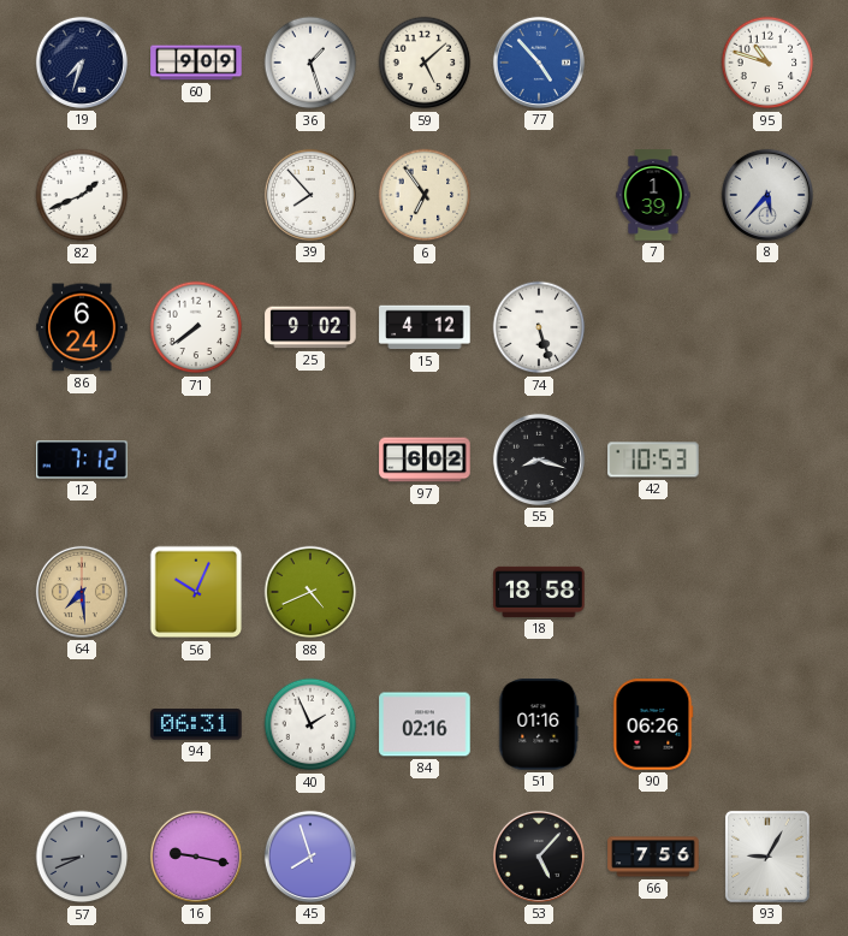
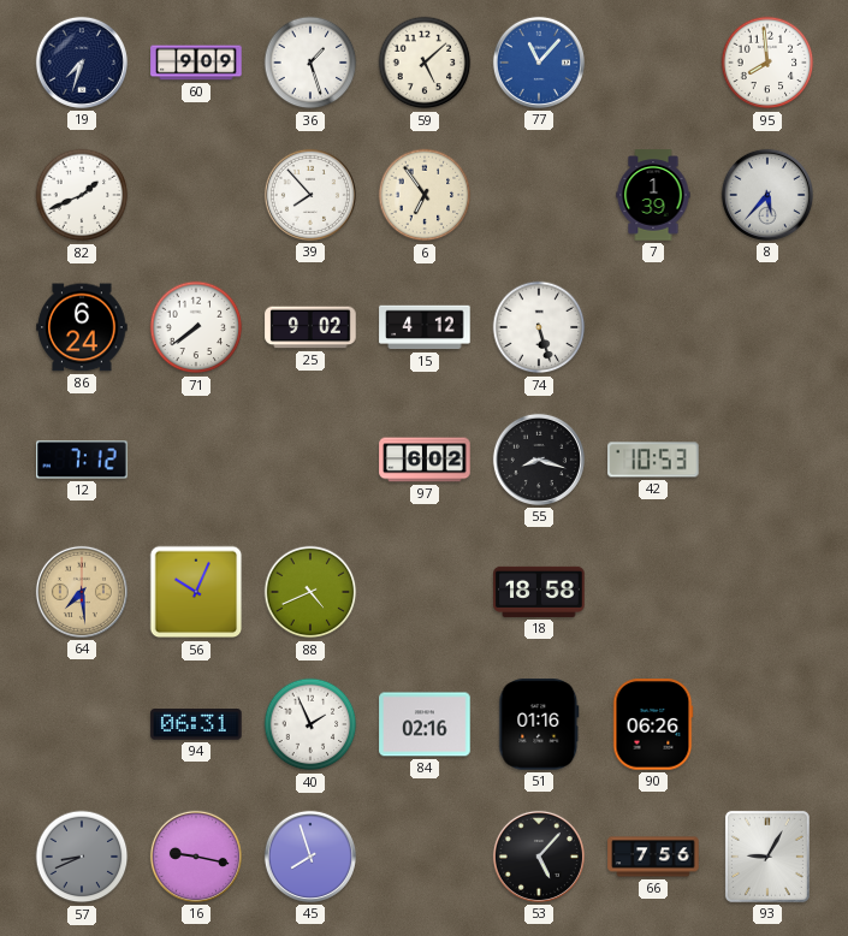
77: 4:53 -> 11:07
95: 10:48 -> 7:59
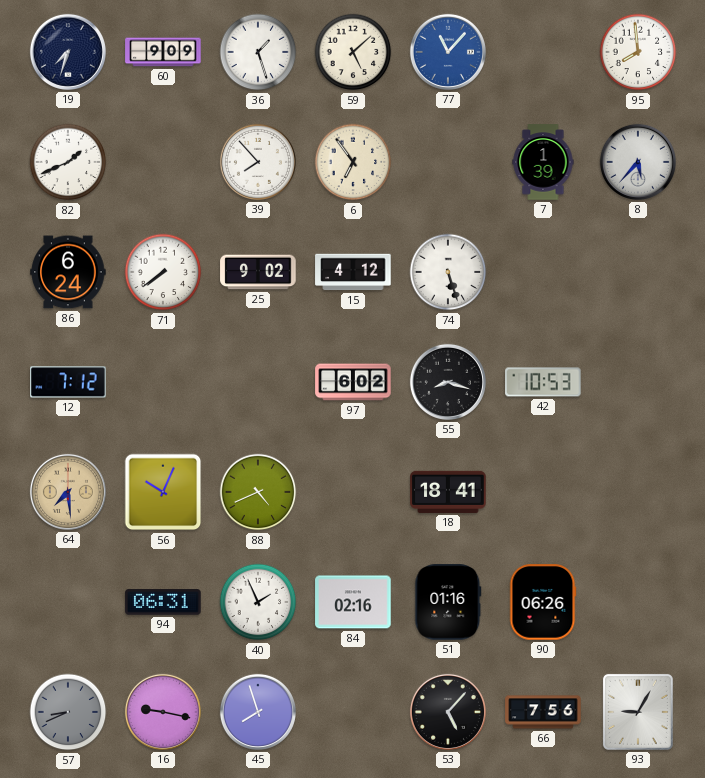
18: 18:58 -> 18:41
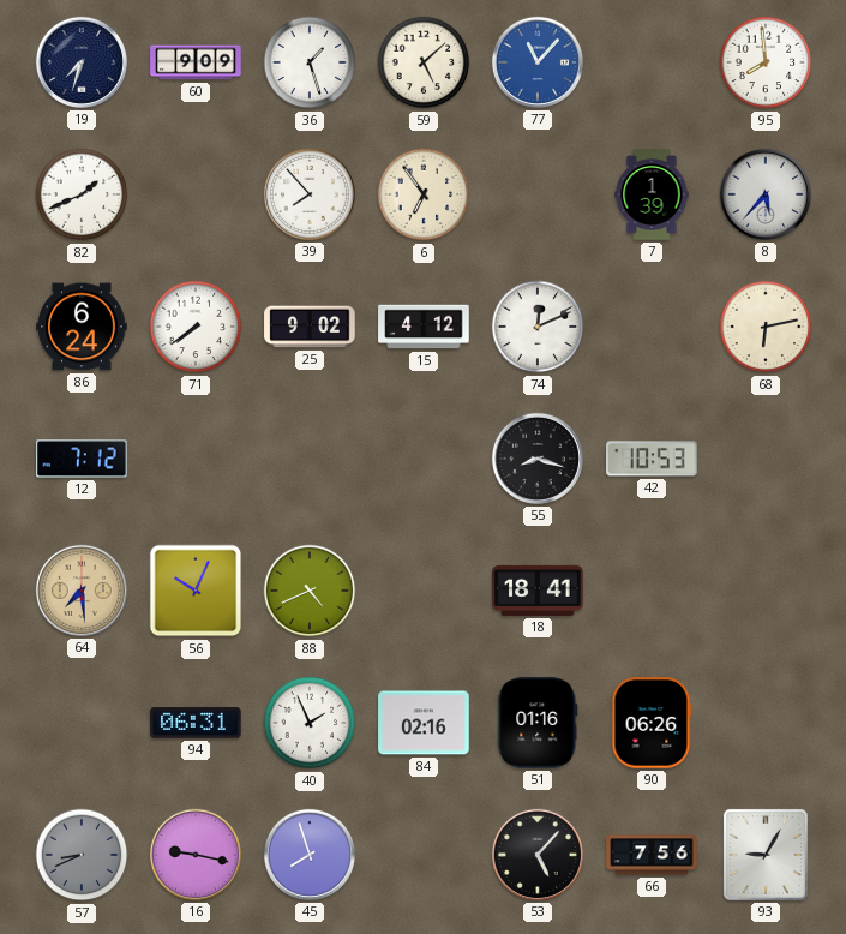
74: 5:27 -> 12:11
68: none -> 6:13
97: 6:02 -> none
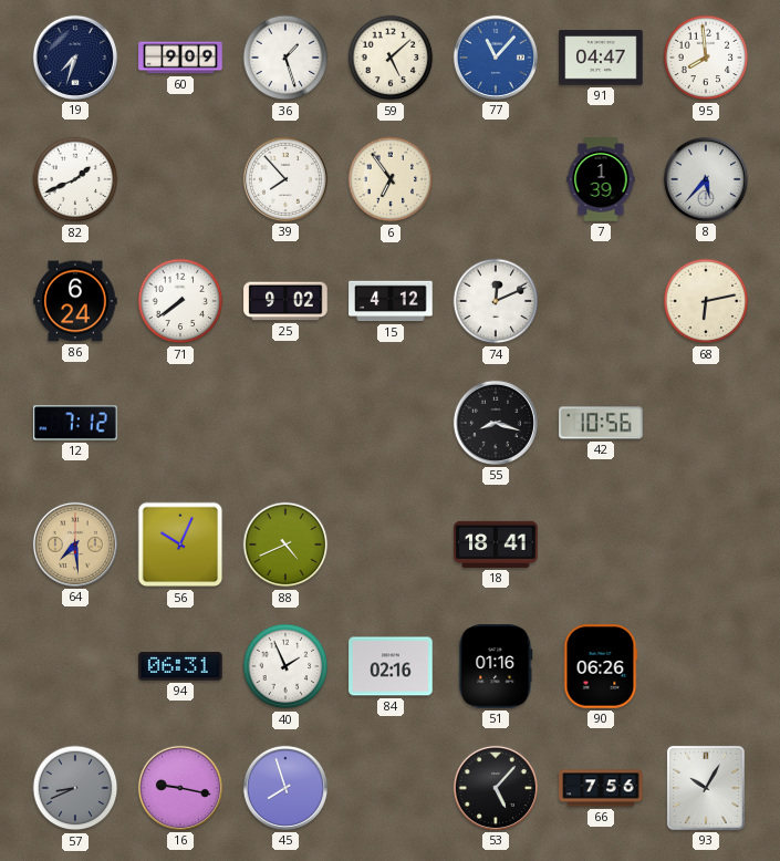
91: none -> 04:47
42: 10:53 -> 10:56
93: 9:05 -> 10:05
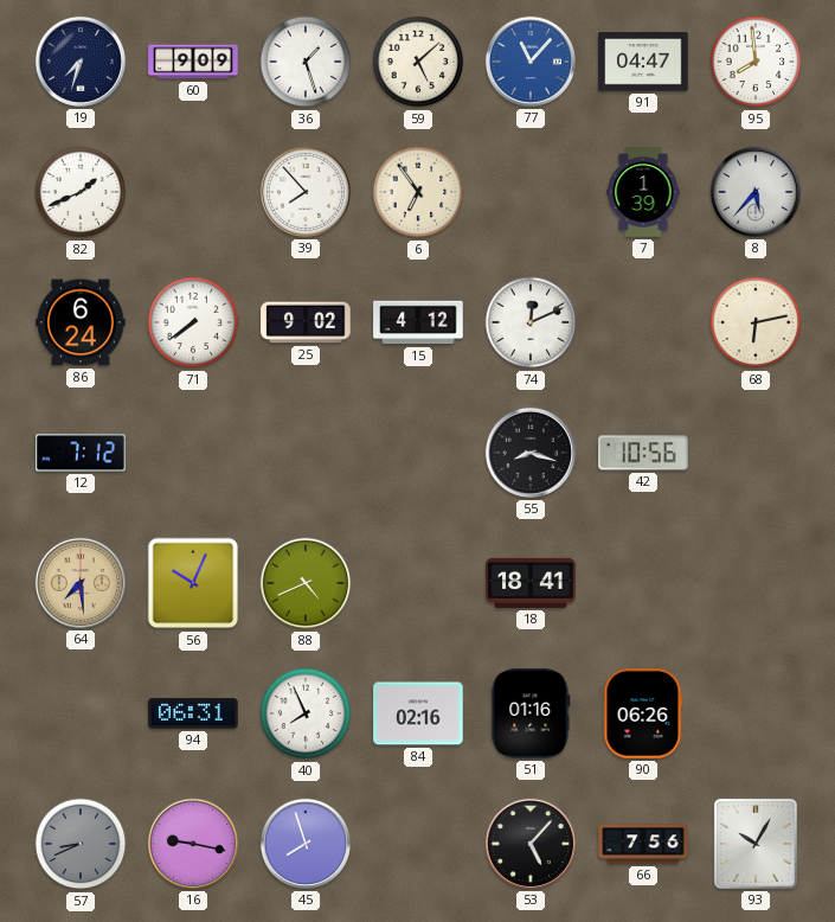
40: 1:56 -> 7:56
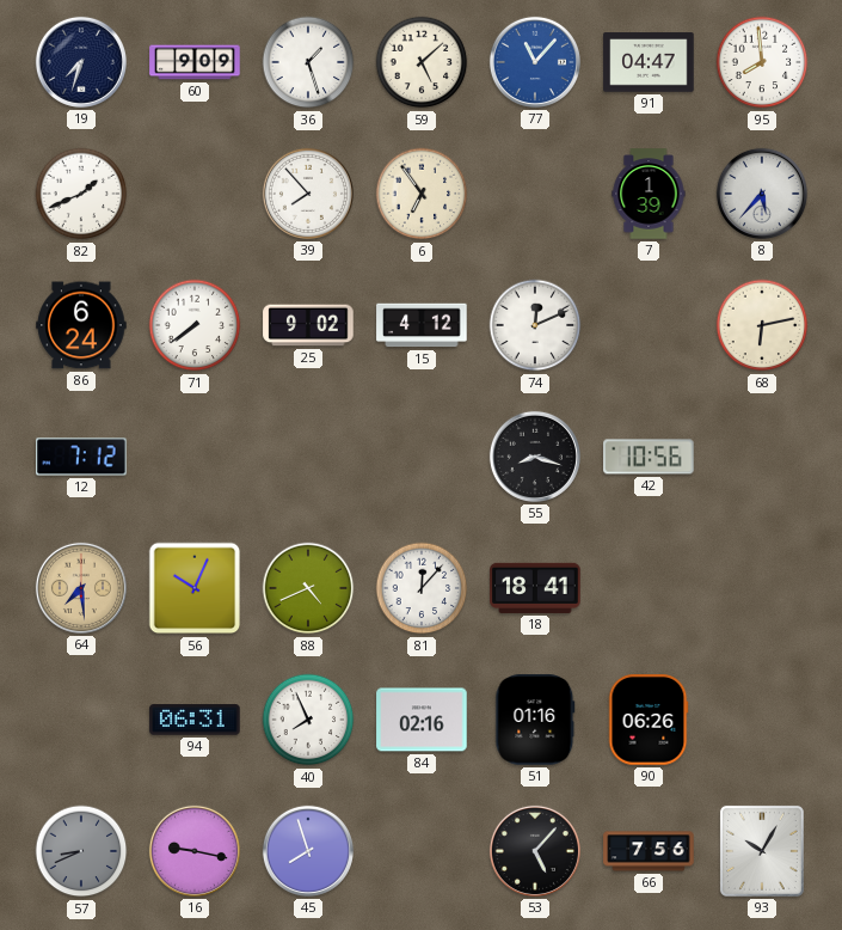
81: none -> 12:07
